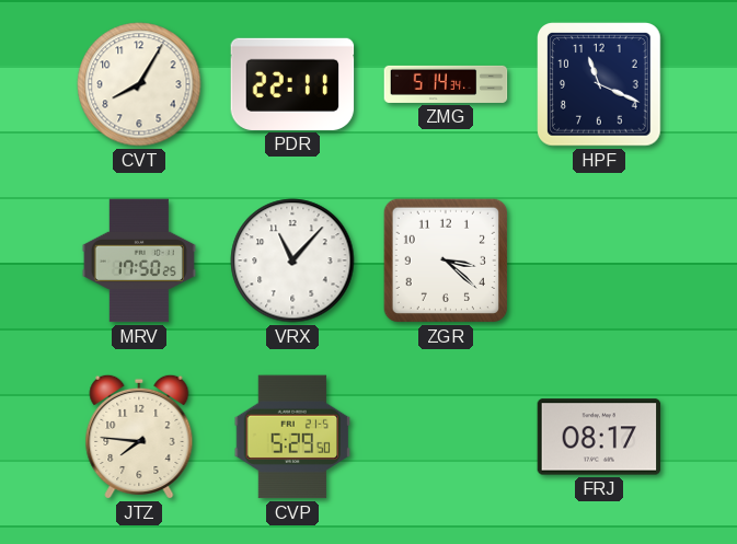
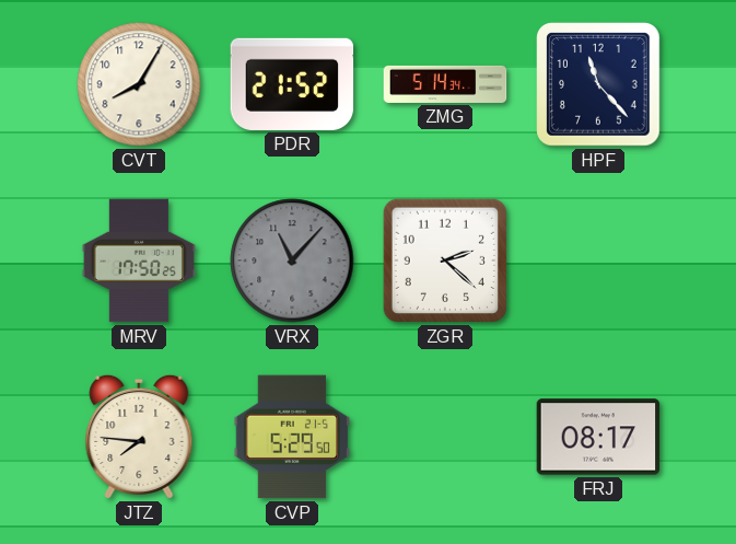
PDR: 22:11 -> 21:52
HPF: 11:19 -> 11:23
VRX dial: white -> grey
ZGR: 3:22 -> 2:22
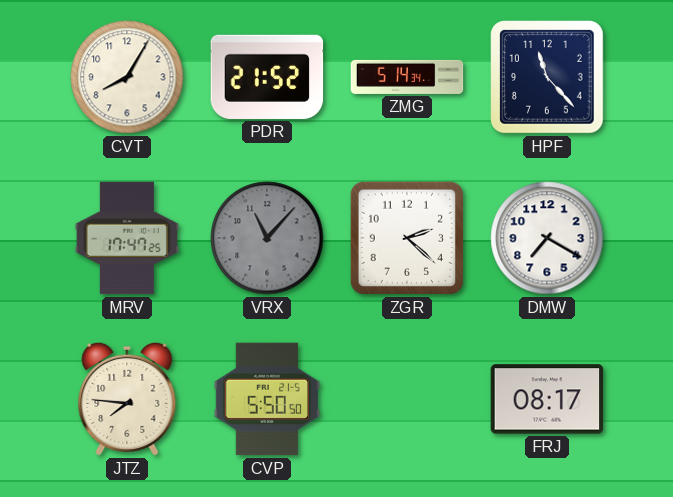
MRV: 17:50 -> 17:47
DMW: none -> 7:20
CVP: 5:29 -> 5:50
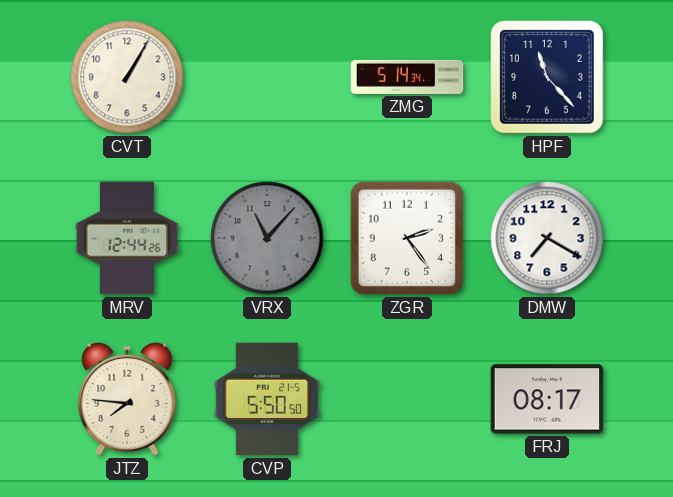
CVT: 8:05 -> 1:05
PDR: 21:52 -> none
MRV: 17:47 -> 12:44
ZGR: 2:22 -> 2:24
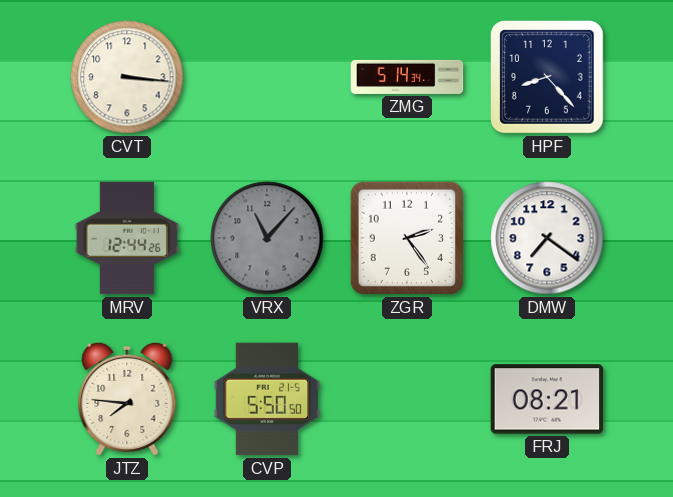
CVT: 1:05 -> 3:16
HPF: 11:23 -> 8:23
DMW: 7:20 -> 7:21
FRJ: 08:17 -> 08:21
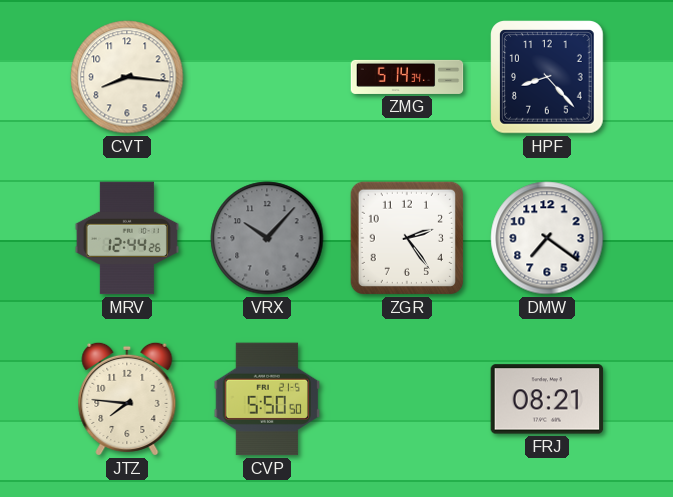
CVT: 3:16 -> 8:16
VRX: 11:07 -> 10:07
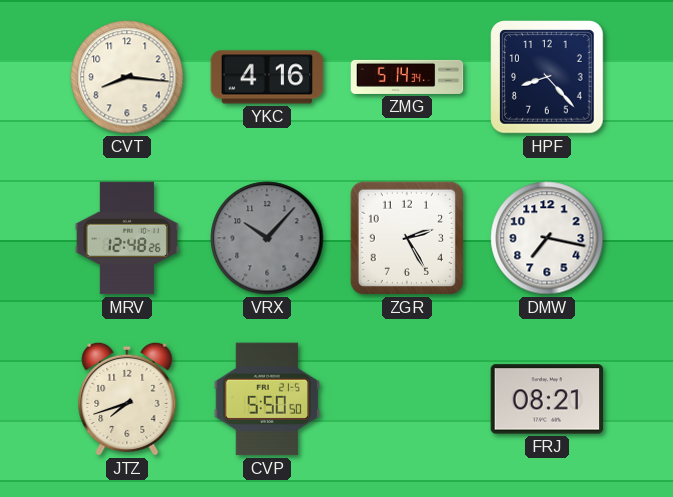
YKC: none -> 4:16
MRV: 12:44 -> 12:48
ZGR: 2:24 -> 2:25
DMW: 7:21 -> 7:17
JTZ: 7:46 -> 7:42
